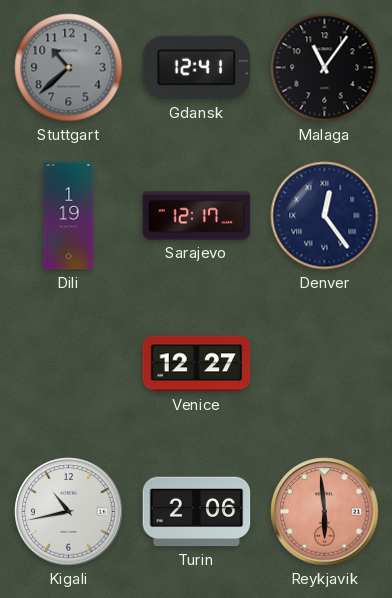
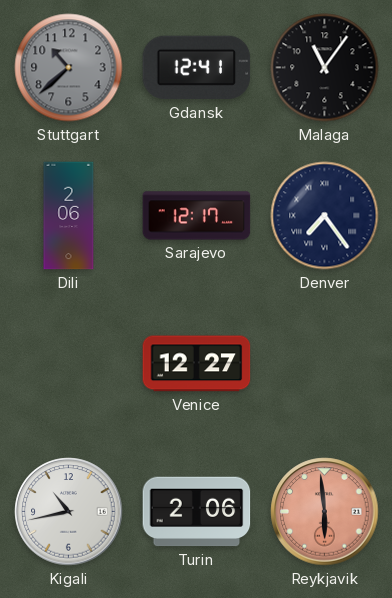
Dili: 1:19 -> 2:06
Denver: 12:24 -> 7:24
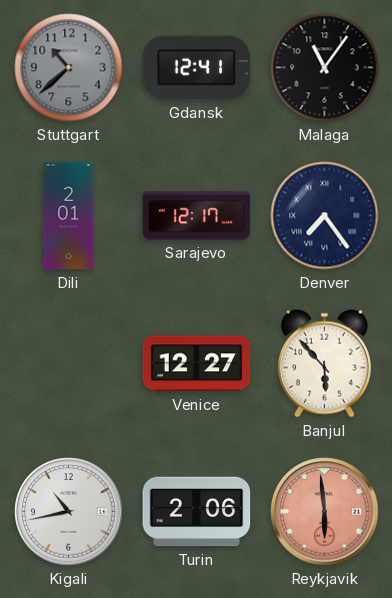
Dili: 2:06 -> 2:01
Banjul: none -> 5:53
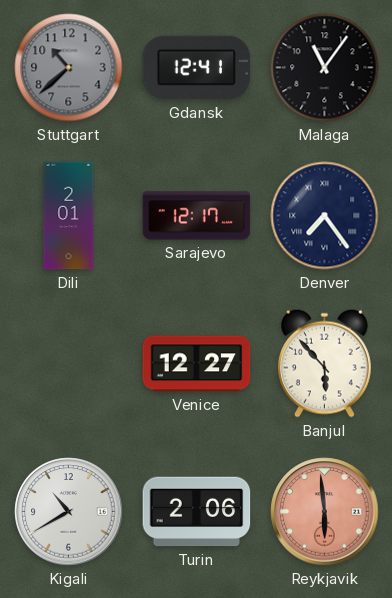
Kigali: 10:43 -> 10:40
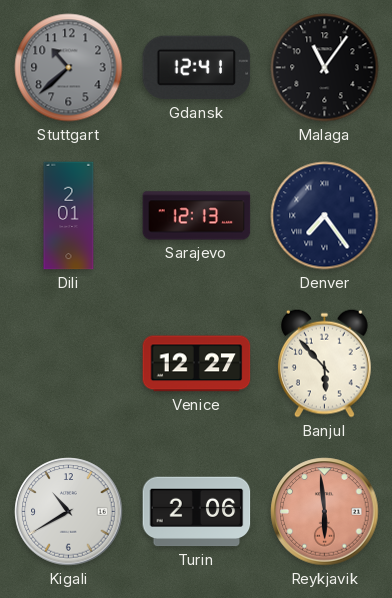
Sarajevo: 12:17 -> 12:13
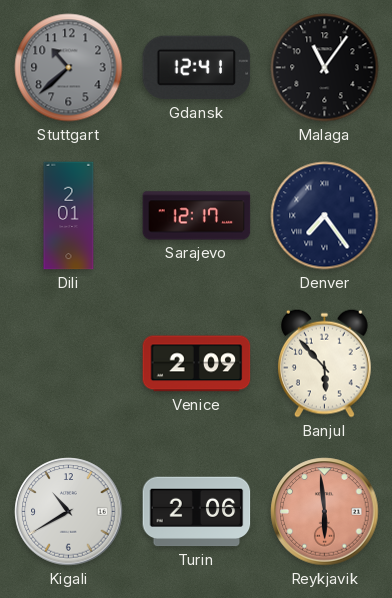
Sarajevo: 12:13 -> 12:17
Venice: 12:27 -> 2:09
